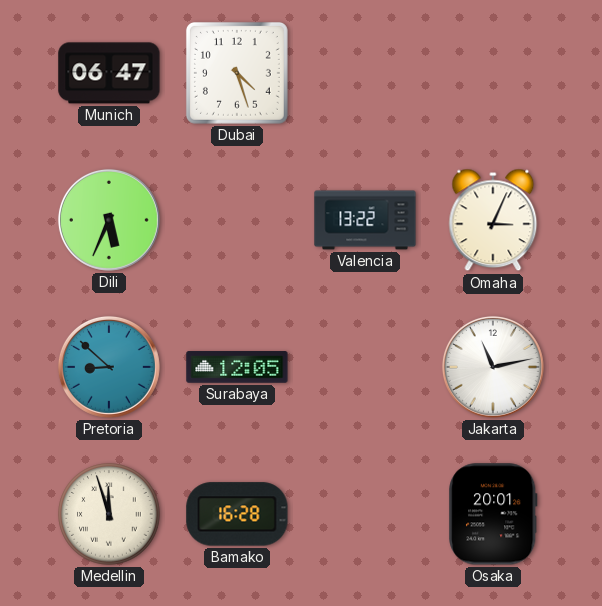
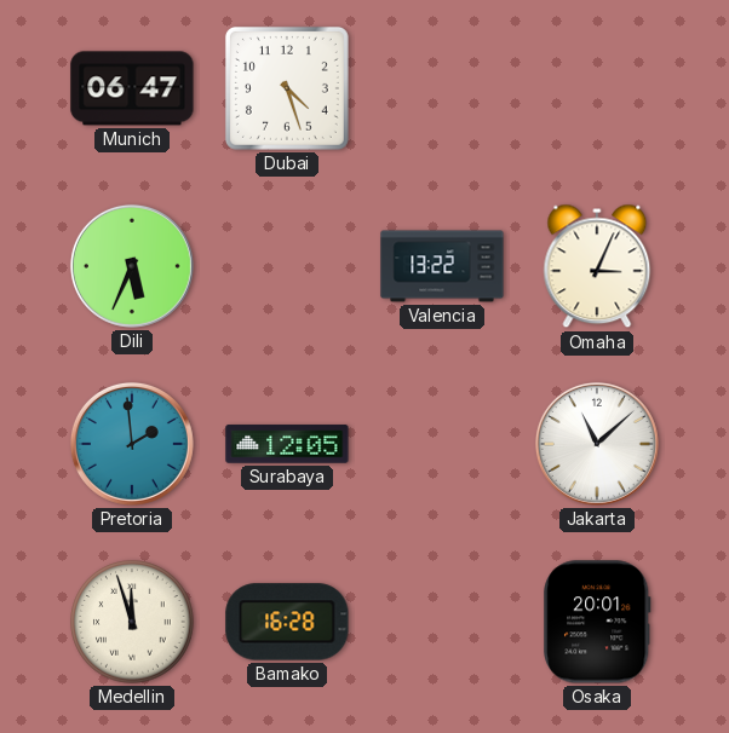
Pretoria: 8:52 -> 1:59
Jakarta: 11:13 -> 11:08
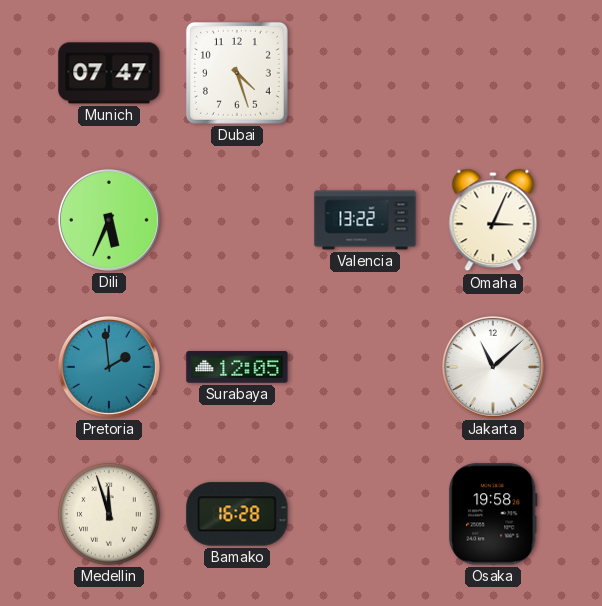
Munich: 06:47 -> 07:47
Osaka: 20:01 -> 19:58
